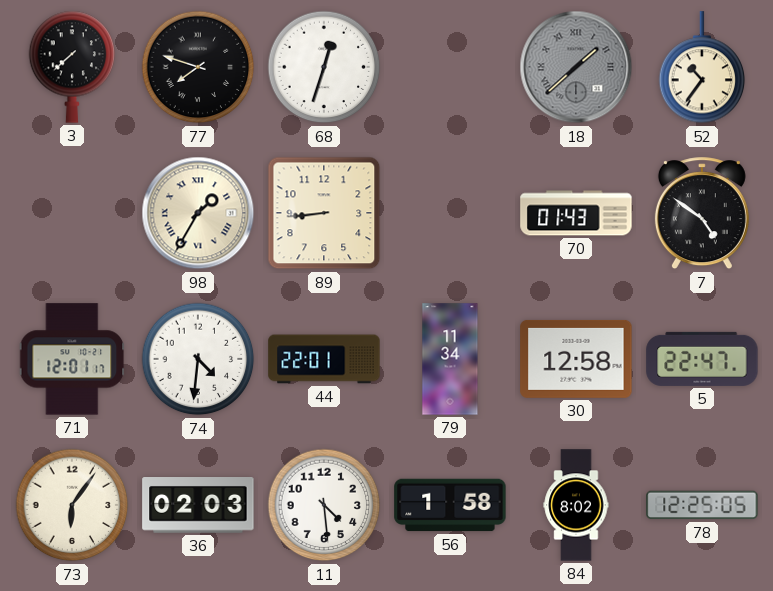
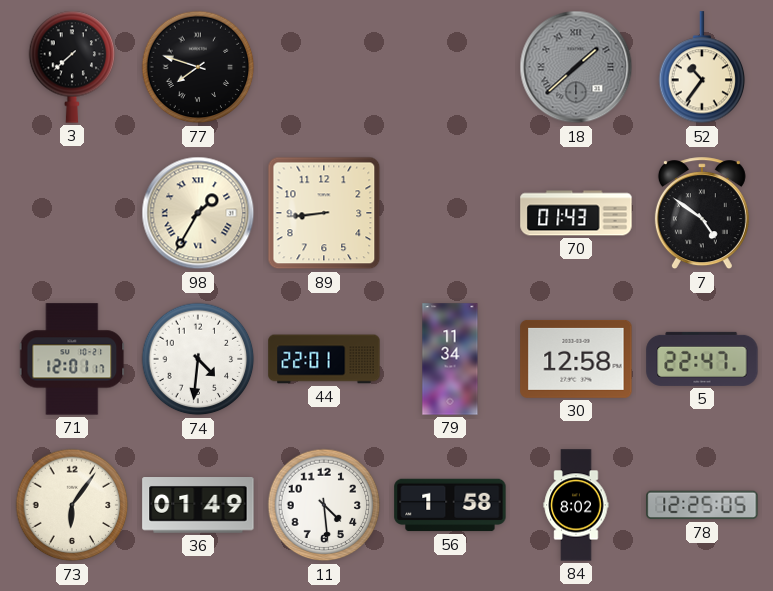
68: 12:33 -> none
36: 02:03 -> 01:49
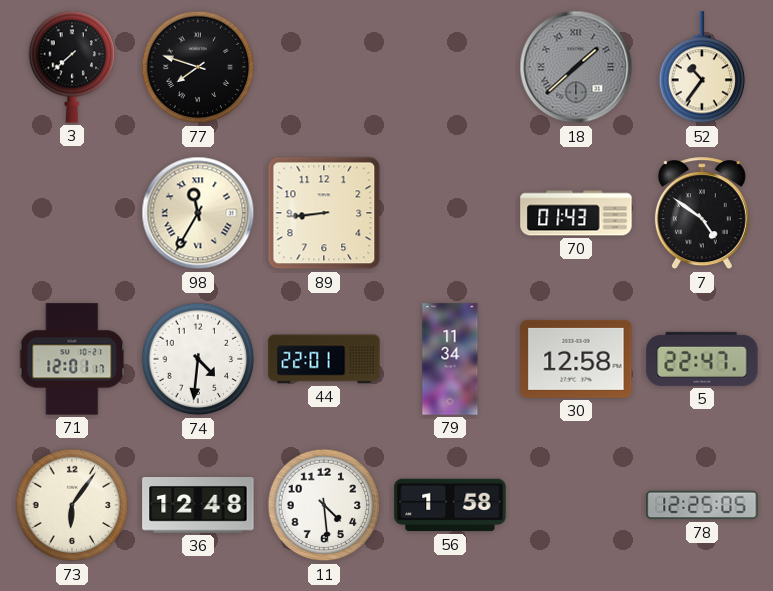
98: 1:35 -> 11:35
36: 01:49 -> 12:48
84: 8:02 -> none
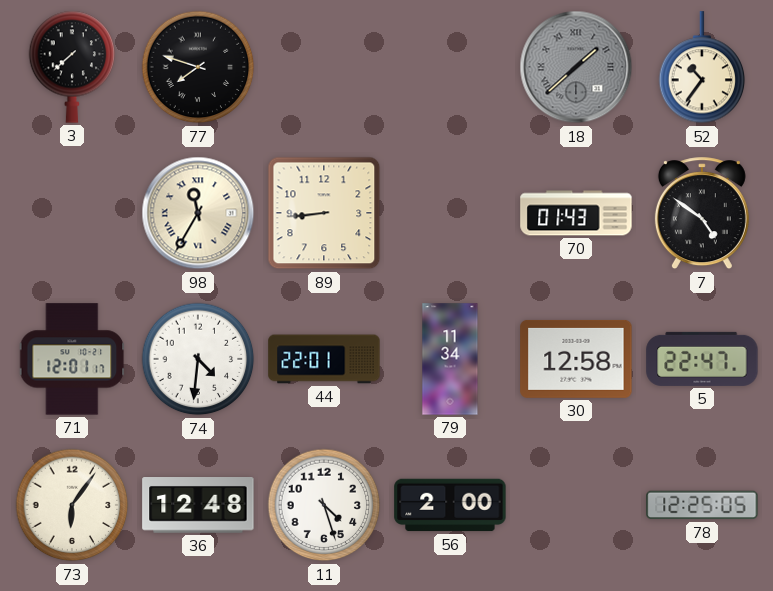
11: 4:29 -> 4:27
56: 1:58 -> 2:00
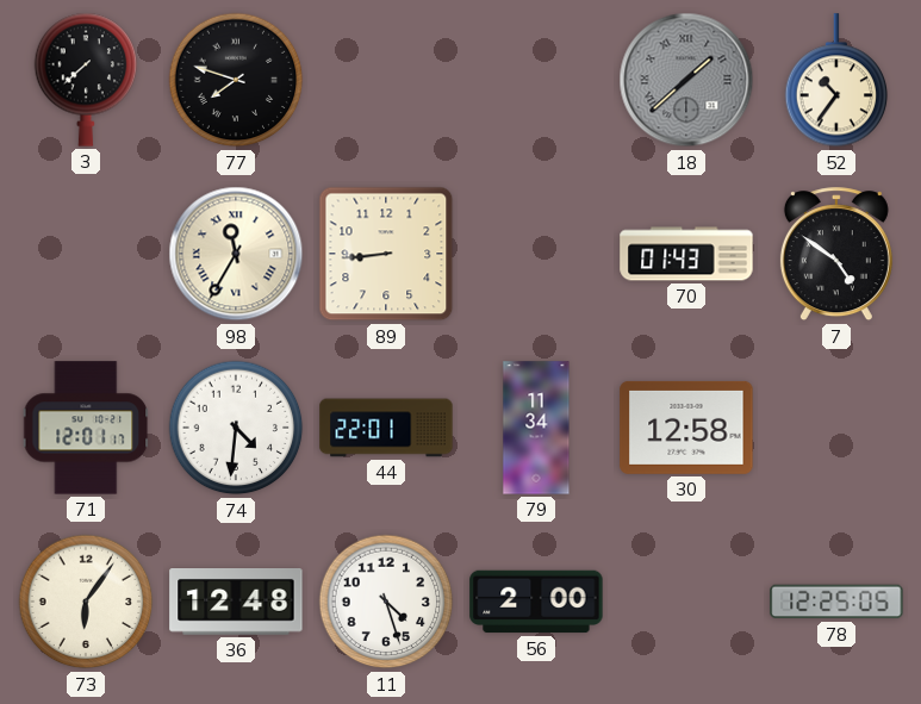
5: 22:47 -> none
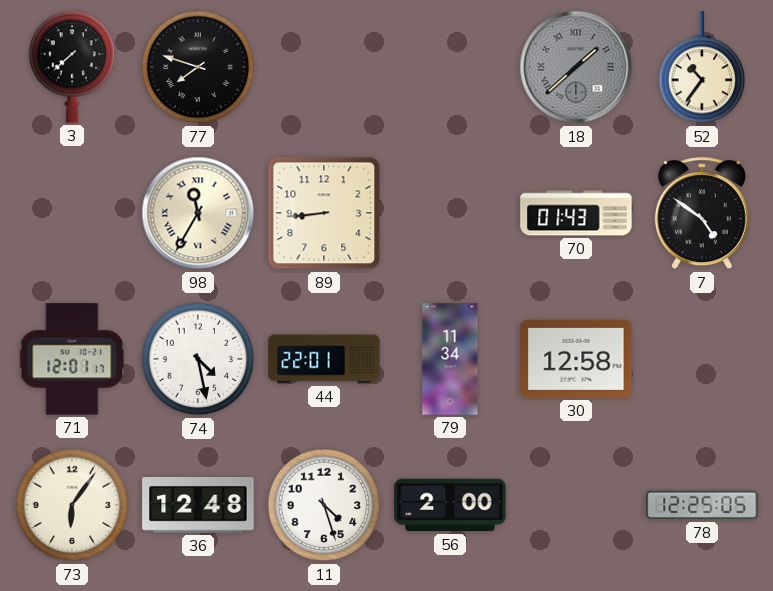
74: 4:31 -> 4:28
